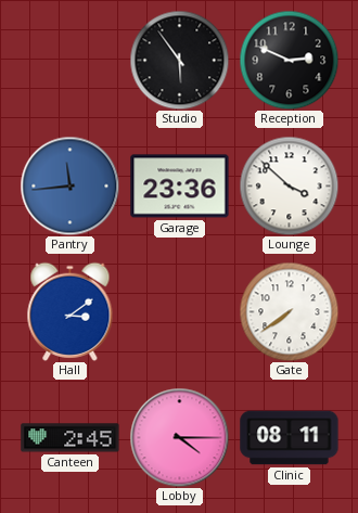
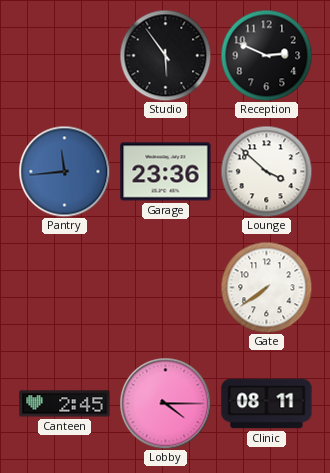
Hall: 3:09 -> none
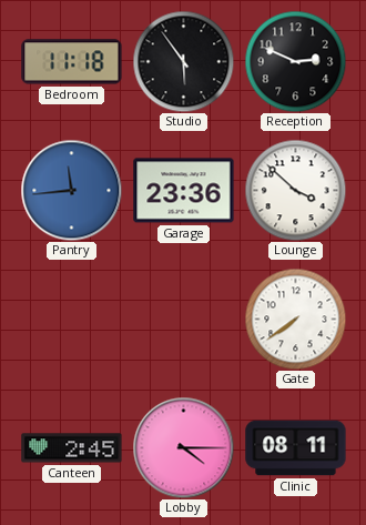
Bedroom: none -> 11:18
